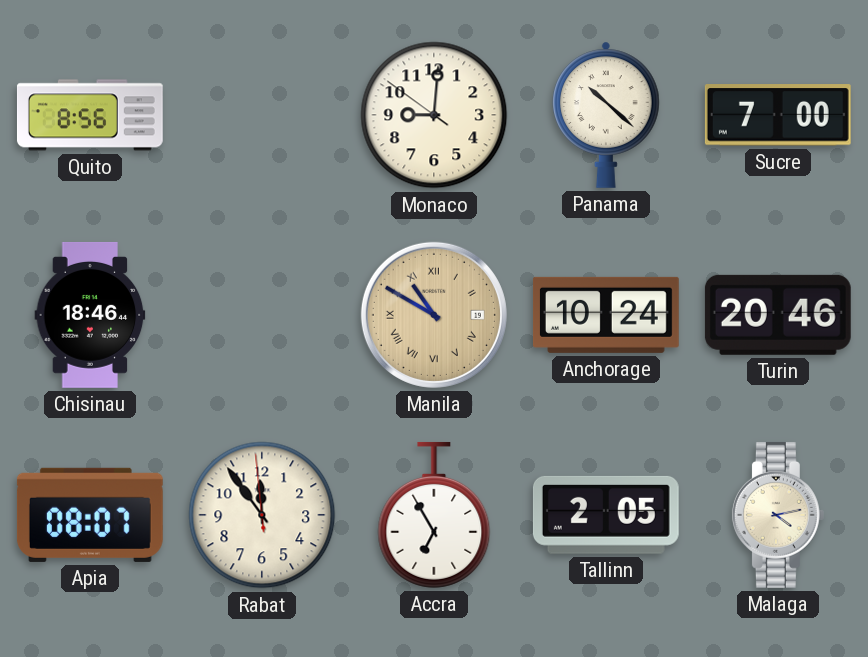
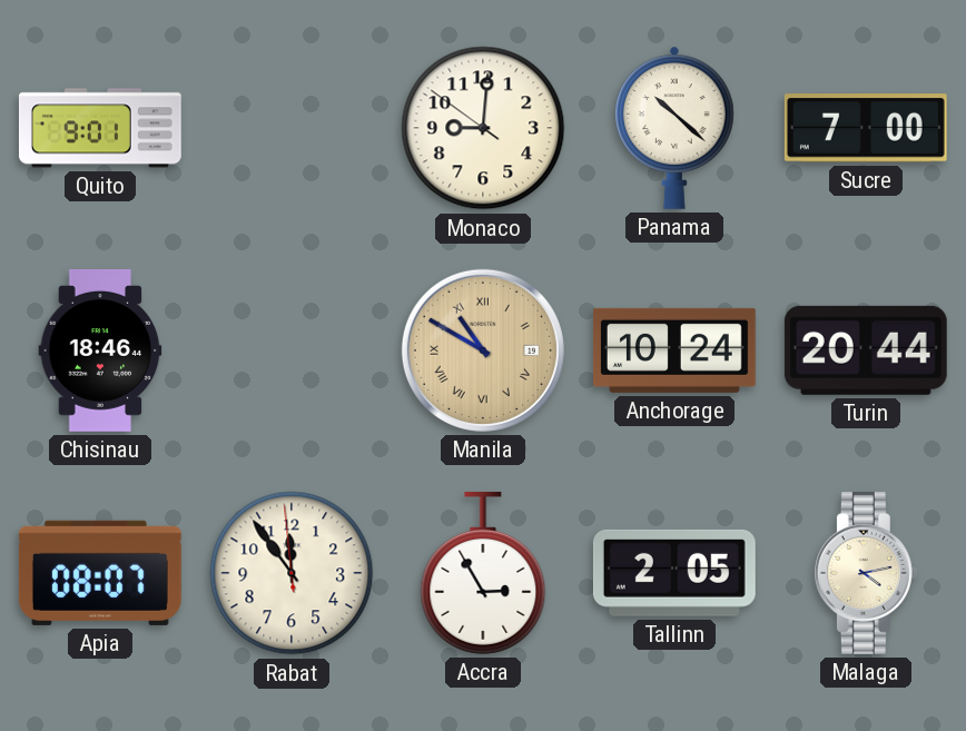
Quito: 8:56 -> 9:01
Turin: 20:46 -> 20:44
Accra: 6:55 -> 2:55
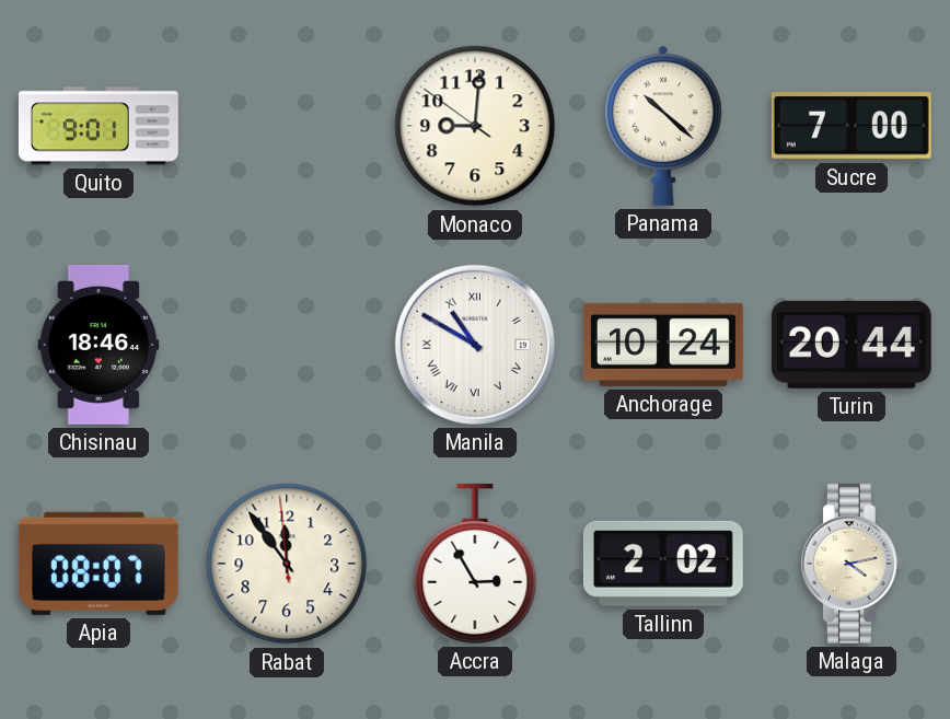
Manila dial: champagne -> white
Tallinn: 2:05 -> 2:02
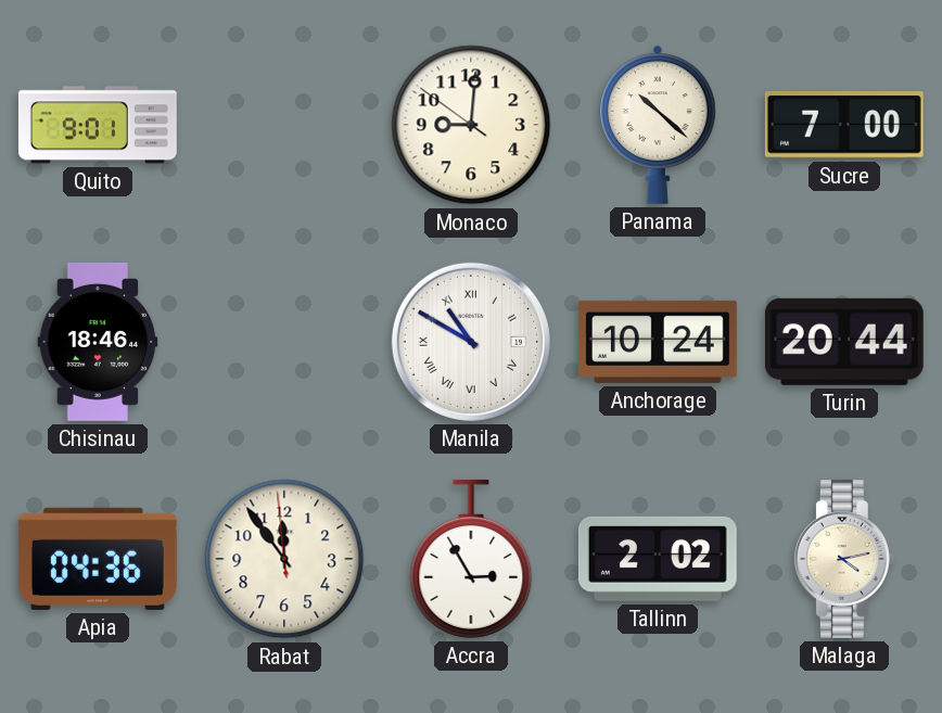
Apia: 08:07 -> 04:36
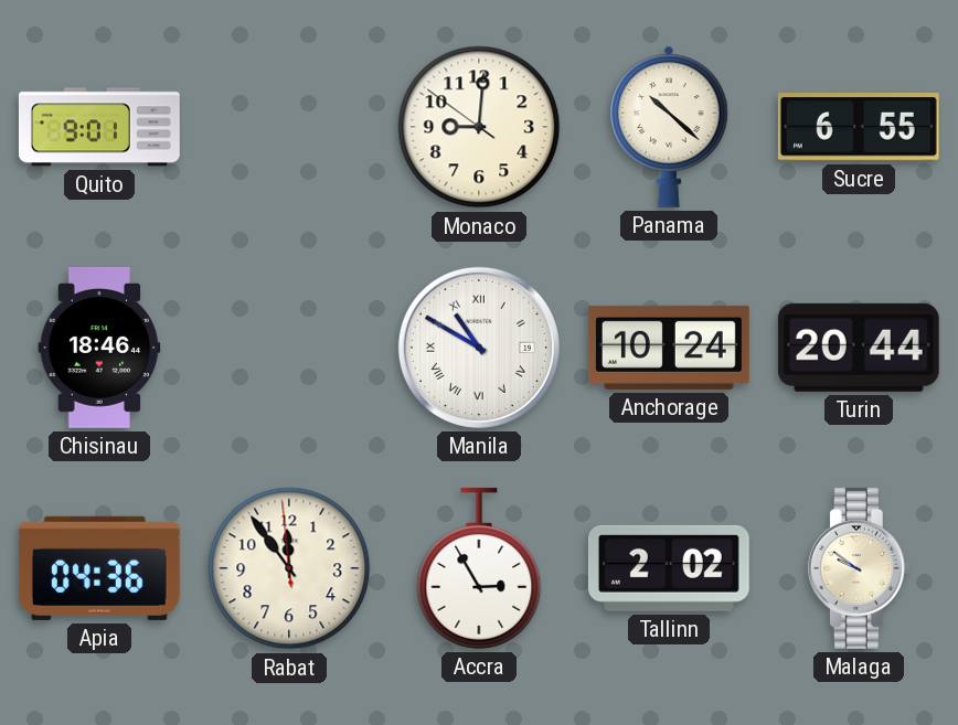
Sucre: 7:00 -> 6:55
Malaga: 4:13 -> 9:51
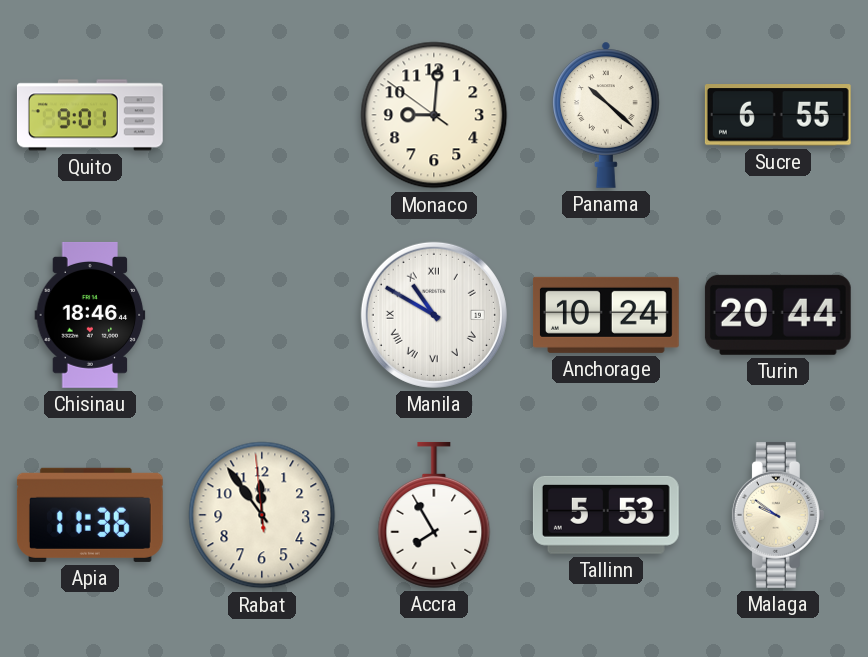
Apia: 04:36 -> 11:36
Accra: 2:55 -> 7:55
Tallinn: 2:02 -> 5:53
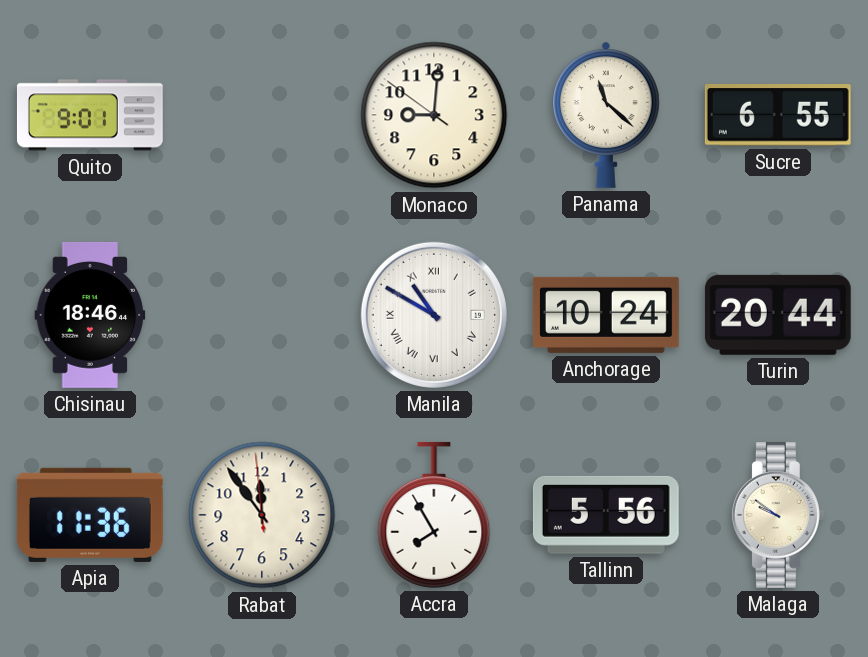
Panama: 10:22 -> 11:22
Tallinn: 5:53 -> 5:56
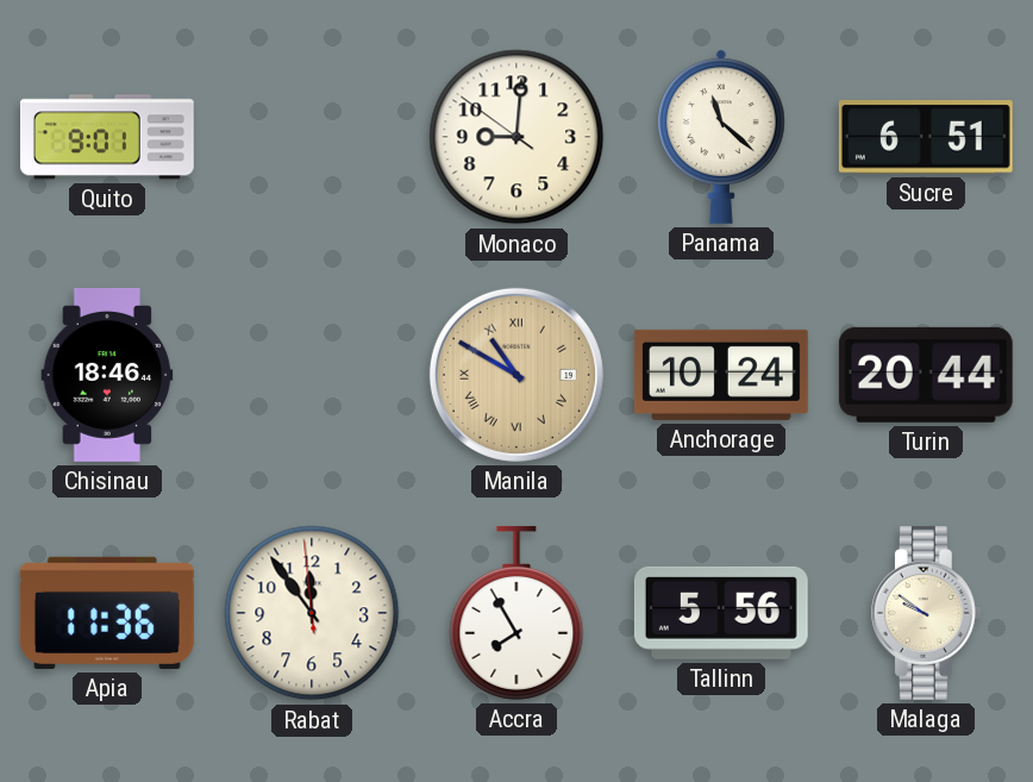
Sucre: 6:55 -> 6:51
Manila dial: white -> champagne
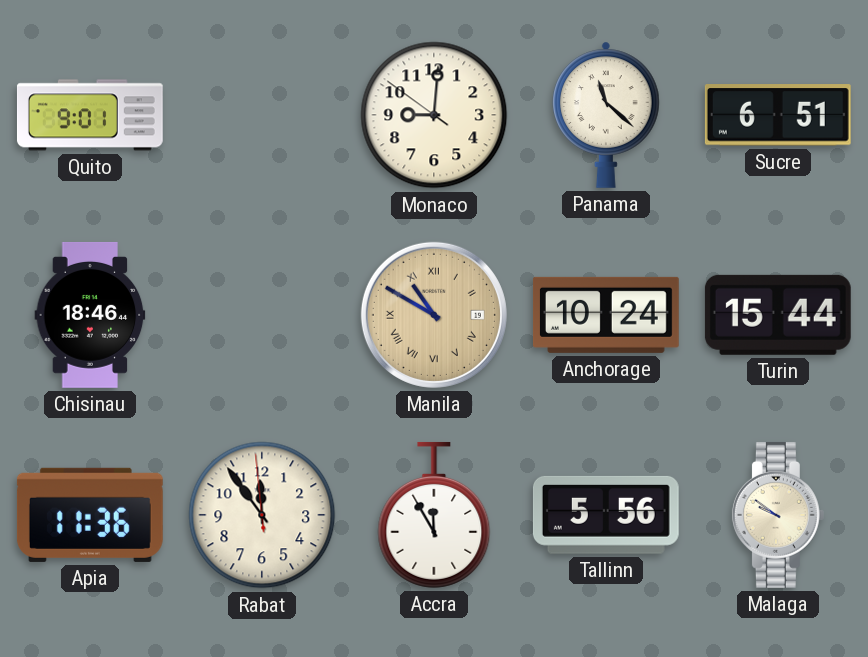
Turin: 20:44 -> 15:44
Accra: 7:55 -> 11:55
